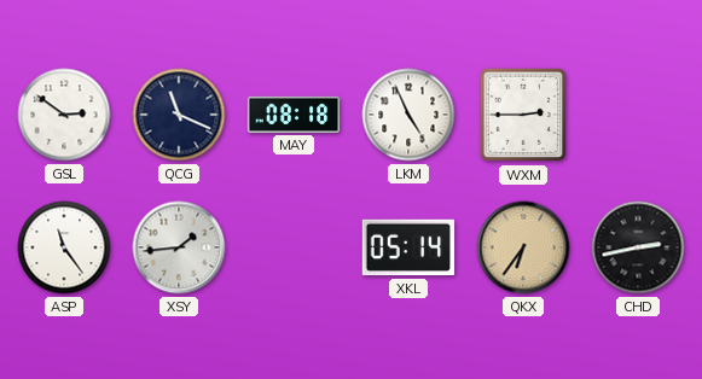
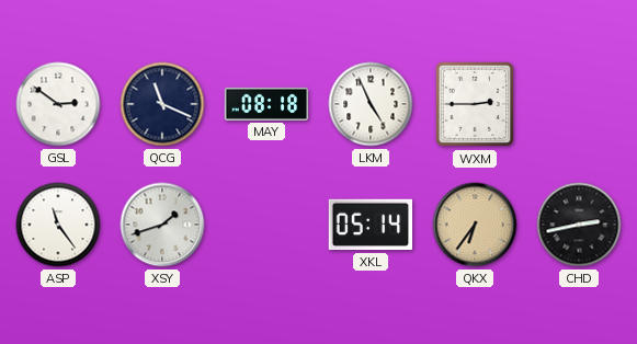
XSY: 1:44 -> 1:42
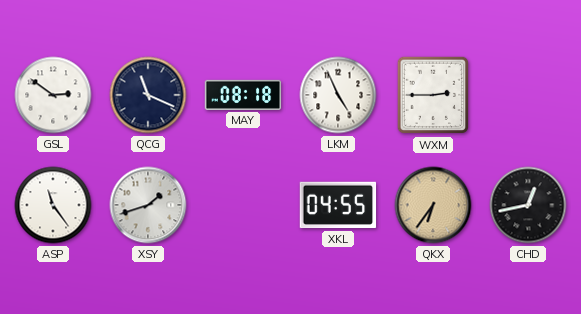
XKL: 05:14 -> 04:55
CHD: 2:43 -> 12:43
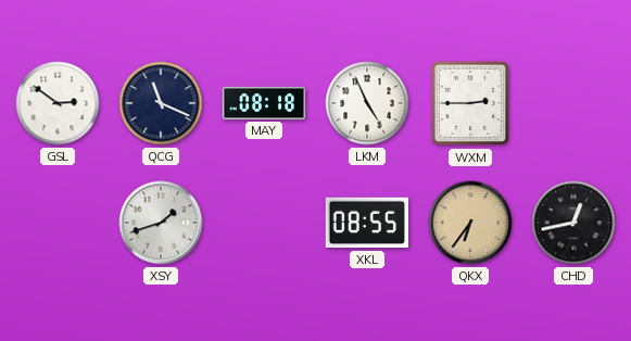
ASP: 11:24 -> none
XKL: 04:55 -> 08:55
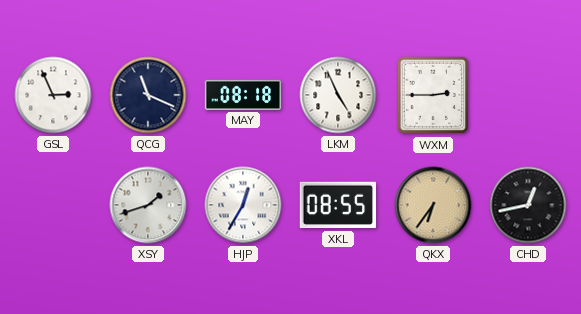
GSL: 2:51 -> 2:56
HJP: none -> 12:35
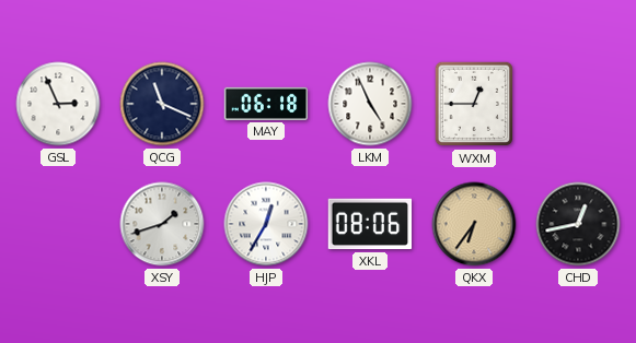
MAY: 08:18 -> 06:18
WXM: 2:45 -> 12:45
XKL: 08:55 -> 08:06
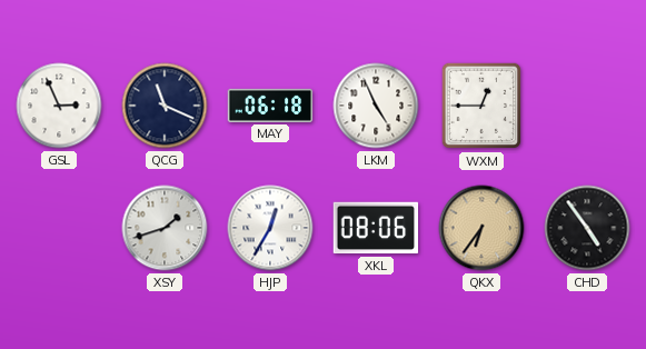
CHD: 12:43 -> 4:54
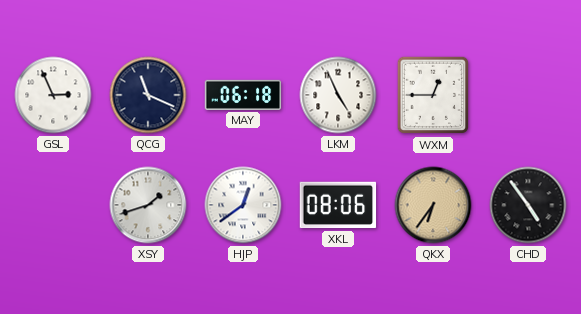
HJP: 12:35 -> 12:39
